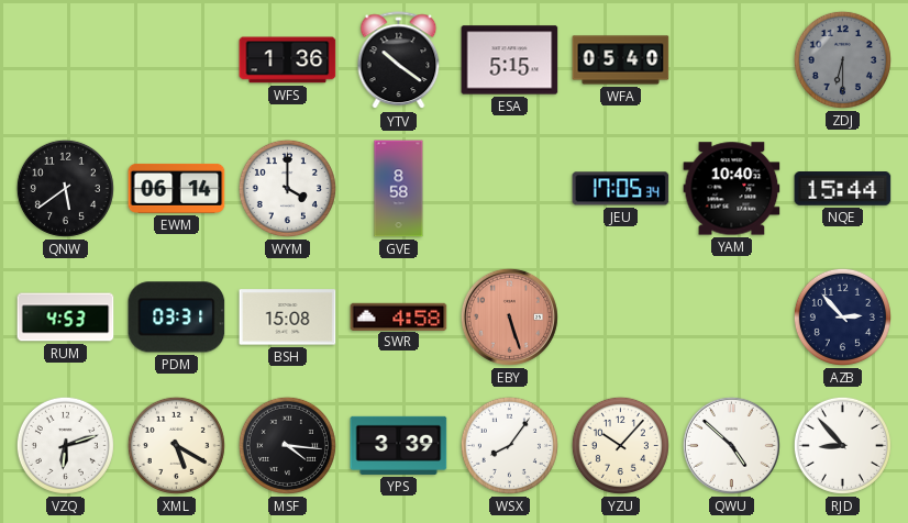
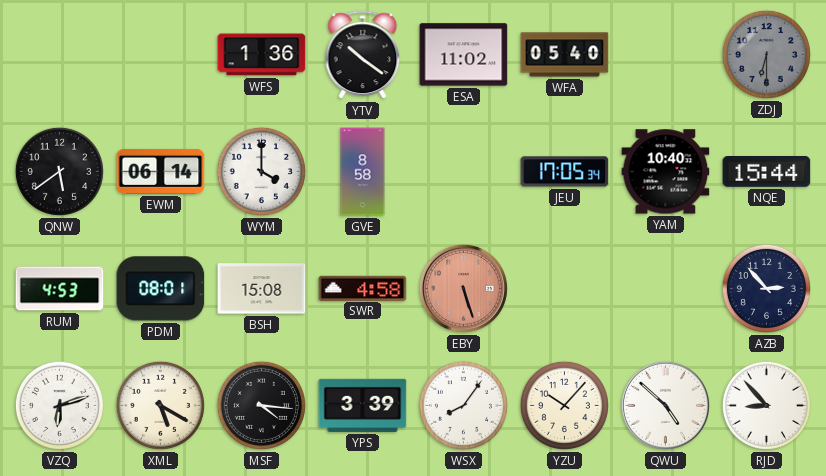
ESA: 5:15 -> 11:02
PDM: 03:31 -> 08:01
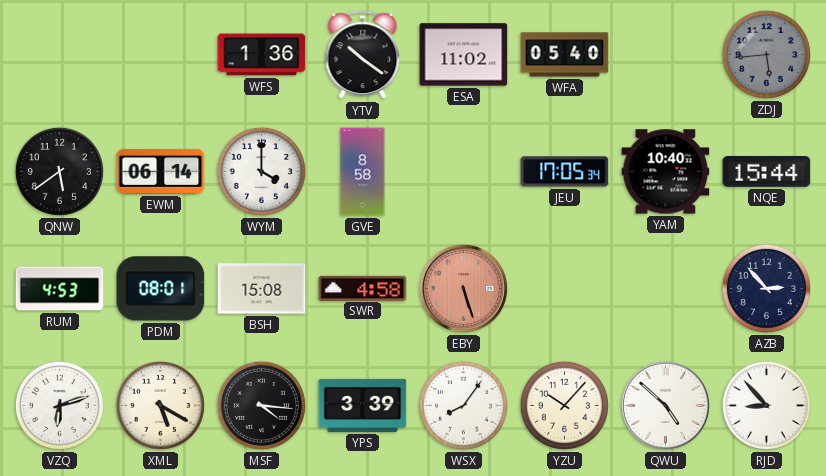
ZDJ: 6:30 -> 5:44
